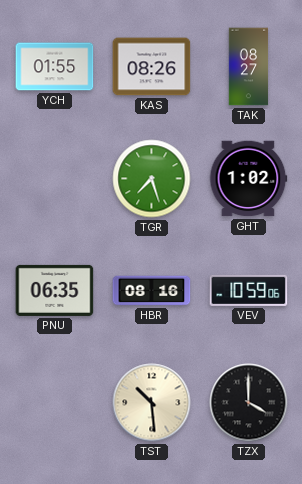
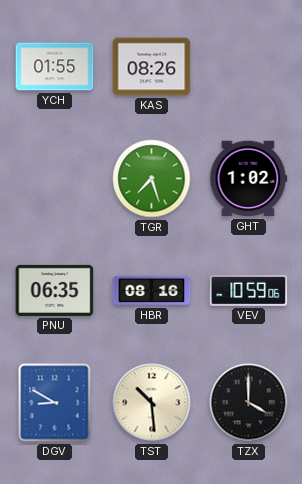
TAK: 08:27 -> none
DGV: none -> 8:50
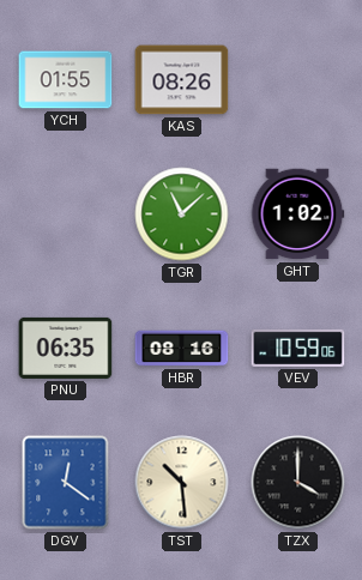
TGR: 7:27 -> 11:08
DGV: 8:50 -> 12:21
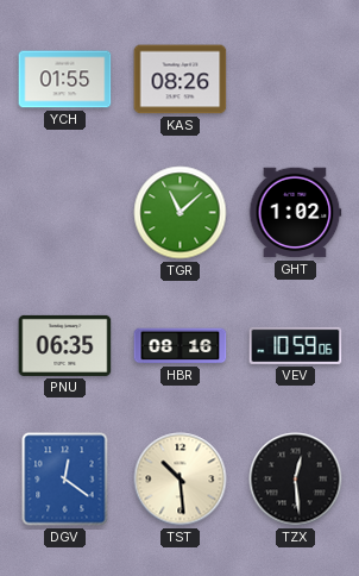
TZX: 4:00 -> 12:29
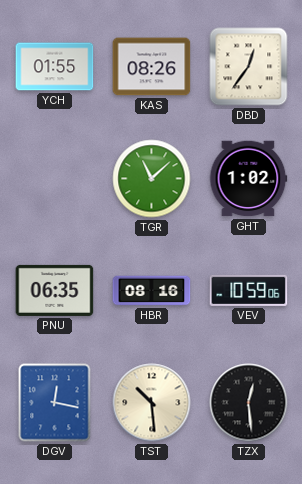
DBD: none -> 12:36
DGV: 12:21 -> 12:17
